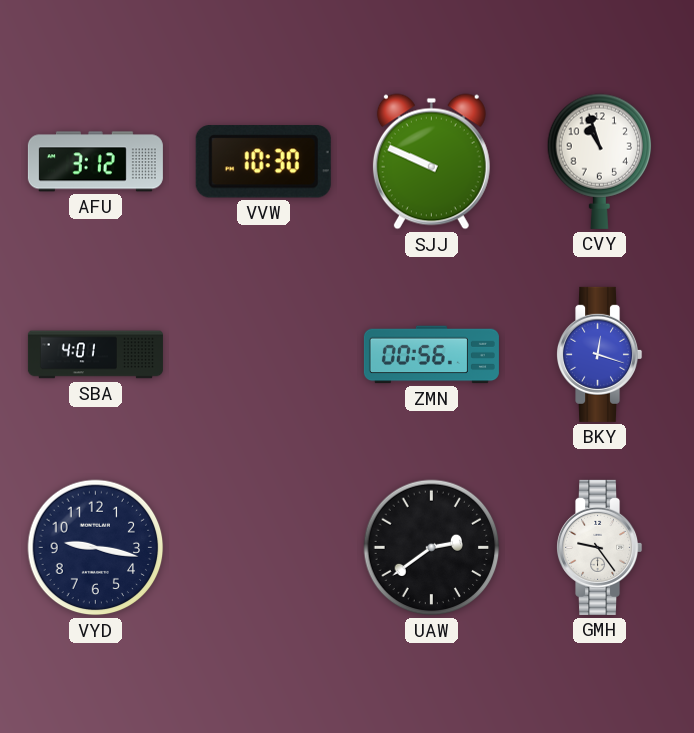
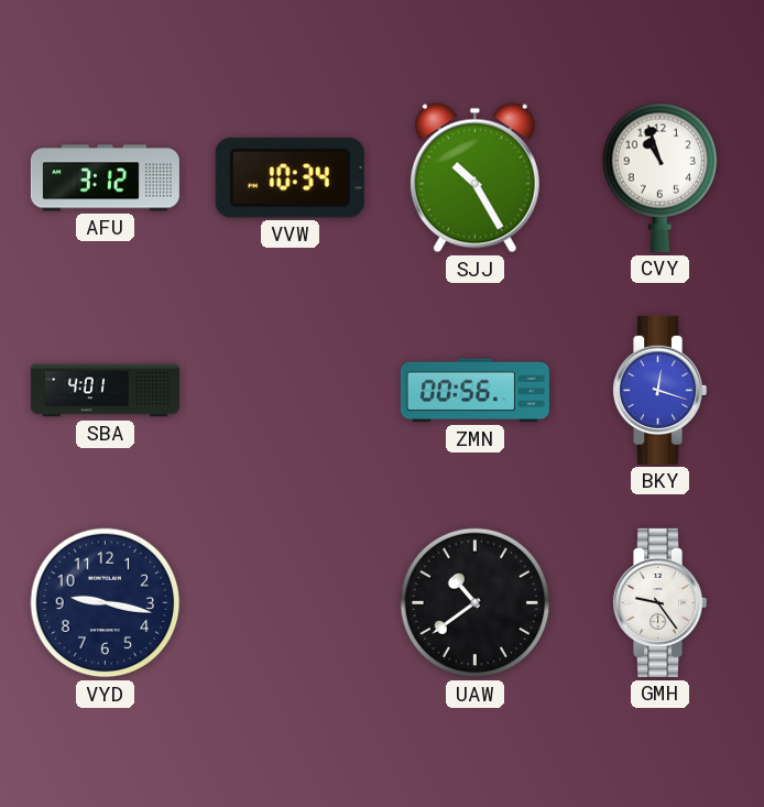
VVW: 10:30 -> 10:34
SJJ: 9:49 -> 10:25
UAW: 2:39 -> 10:39
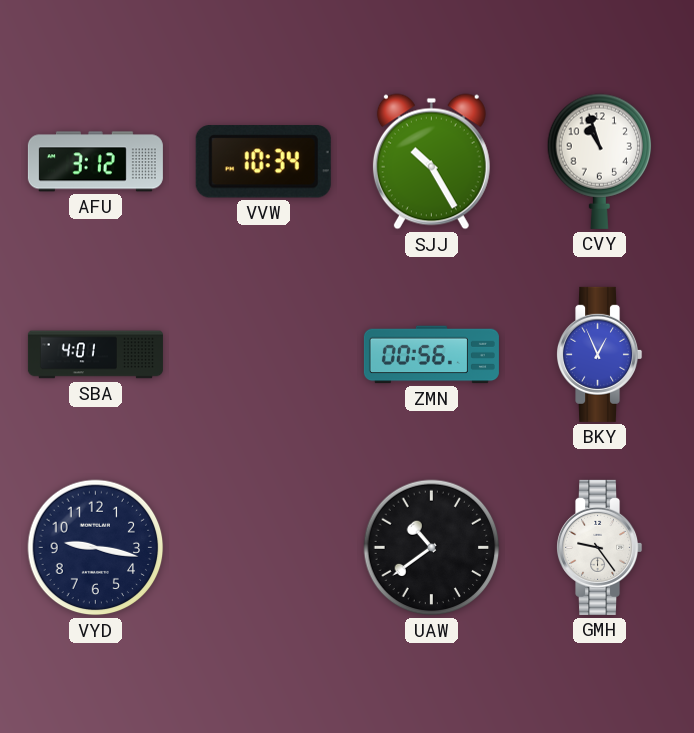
BKY: 12:18 -> 12:56
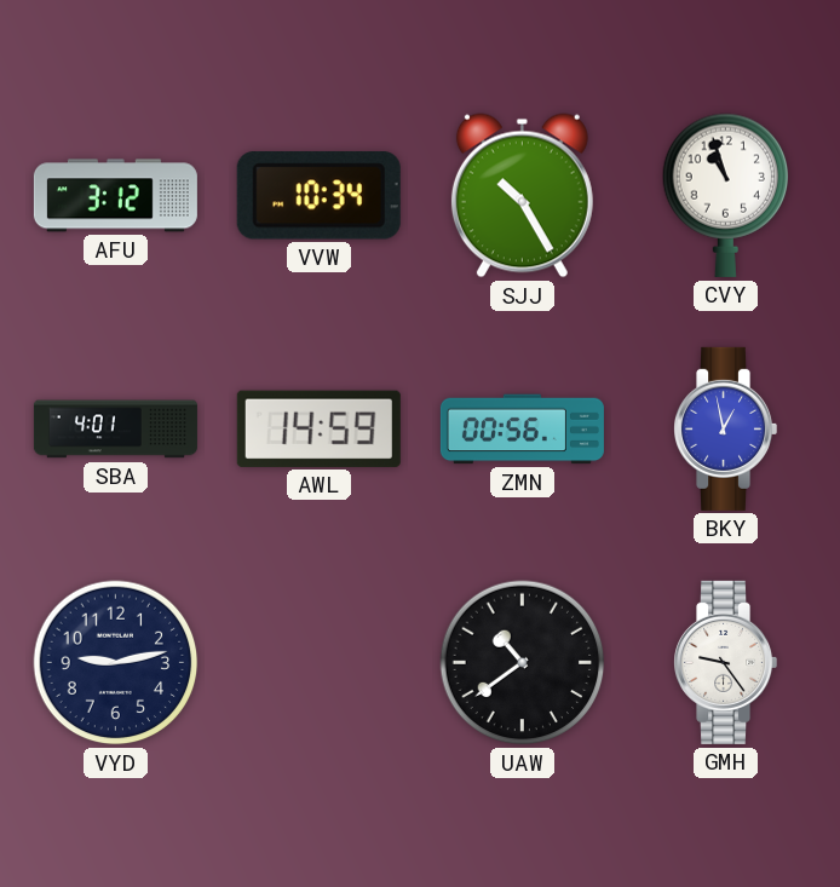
AWL: none -> 14:59
BKY: 12:56 -> 12:58
VYD: 9:17 -> 9:13
